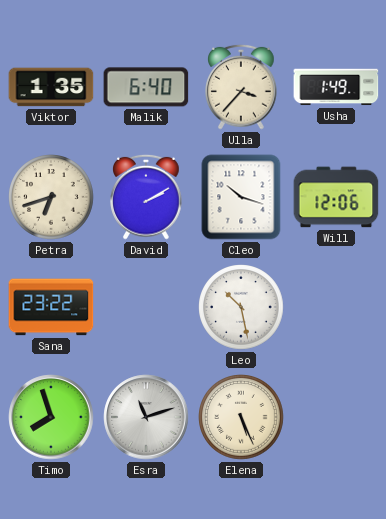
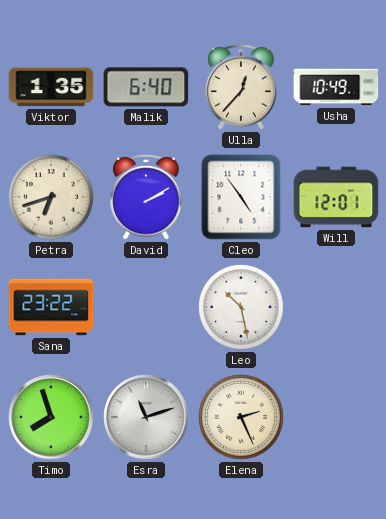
Ulla: 3:37 -> 12:37
Usha: 1:49 -> 10:49
Cleo: 10:18 -> 4:54
Will: 12:06 -> 12:01
Elena: 5:26 -> 2:26
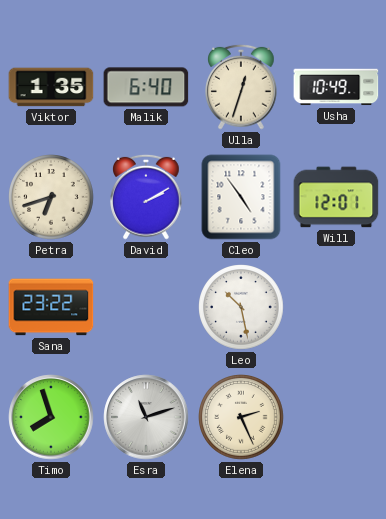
Ulla: 12:37 -> 12:33
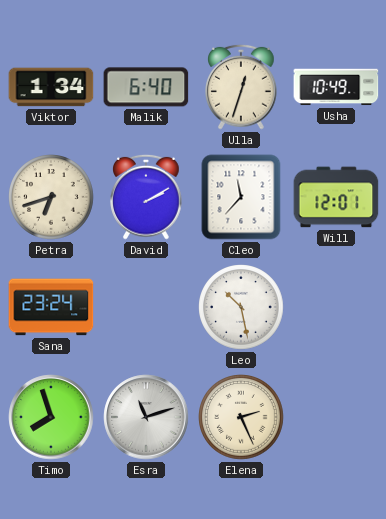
Viktor: 1:35 -> 1:34
Cleo: 4:54 -> 11:37
Sana: 23:22 -> 23:24
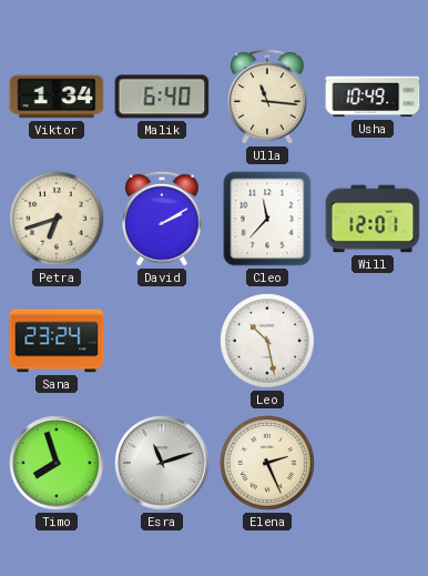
Ulla: 12:33 -> 11:16
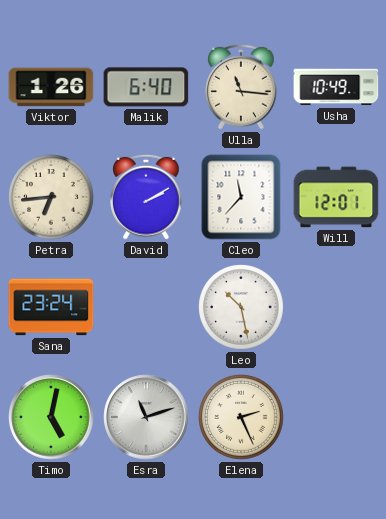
Viktor: 1:34 -> 1:26
Petra: 6:42 -> 6:44
Timo: 7:57 -> 5:02
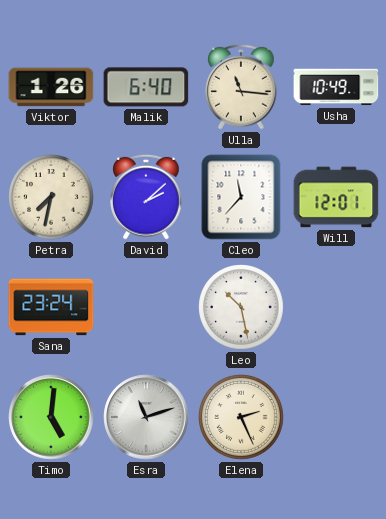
Petra: 6:44 -> 7:32
David: 2:10 -> 2:08
Timo: 5:02 -> 5:01
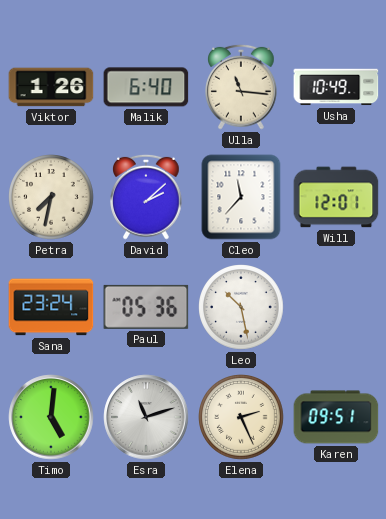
Paul: none -> 05:36
Karen: none -> 09:51
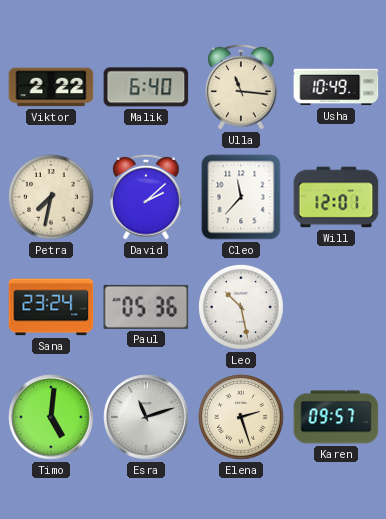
Viktor: 1:26 -> 2:22
Elena: 2:26 -> 2:27
Karen: 09:51 -> 09:57
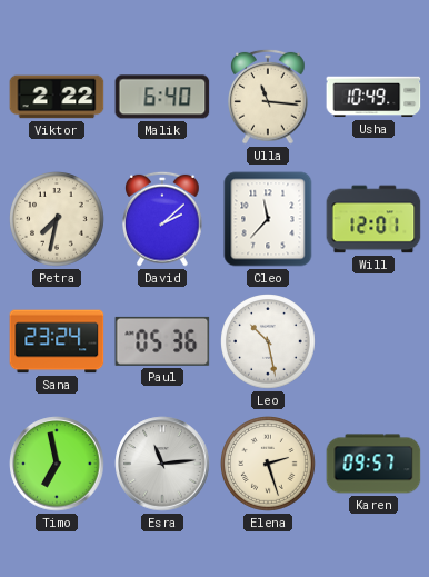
Timo: 5:01 -> 6:58
Esra: 11:12 -> 11:14
